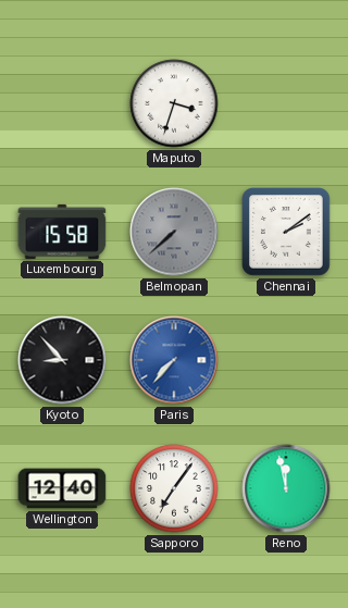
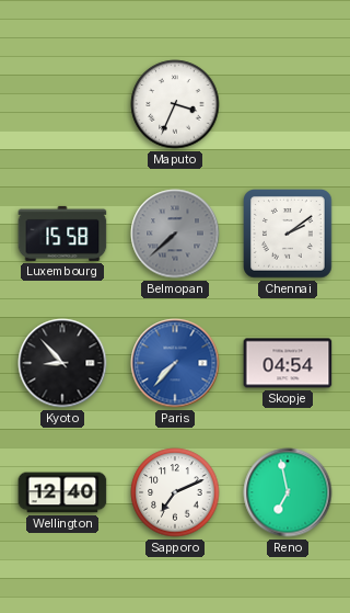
Maputo: 3:33 -> 3:34
Skopje: none -> 04:54
Sapporo: 7:06 -> 7:11
Reno: 11:58 -> 6:58
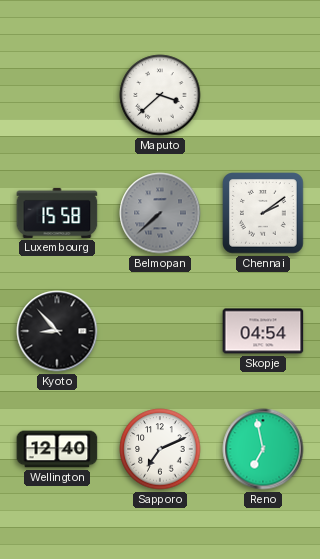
Maputo: 3:34 -> 3:38
Paris: 7:37 -> none
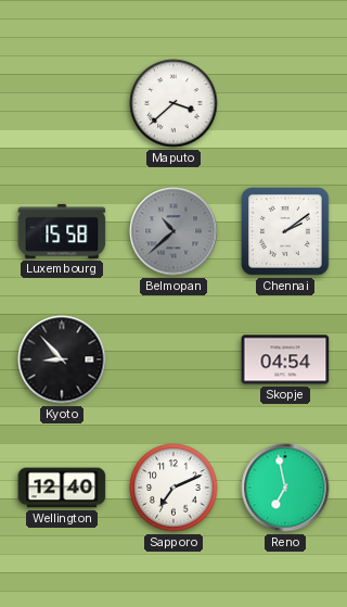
Belmopan: 7:38 -> 10:38
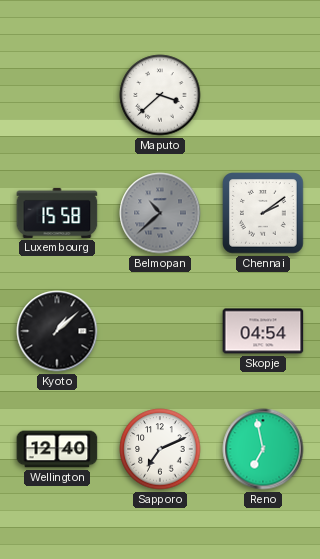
Kyoto: 8:53 -> 1:08
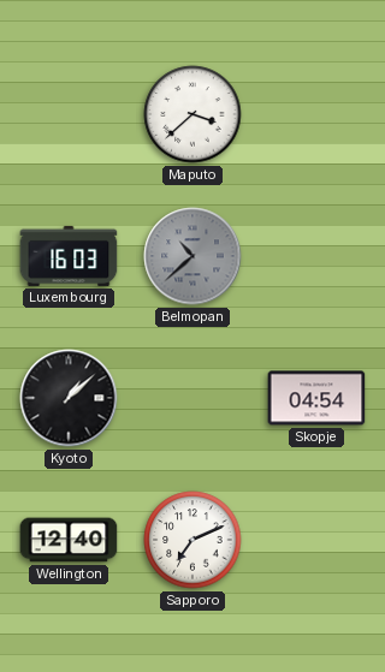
Luxembourg: 15:58 -> 16:03
Chennai: 2:09 -> none
Reno: 6:58 -> none
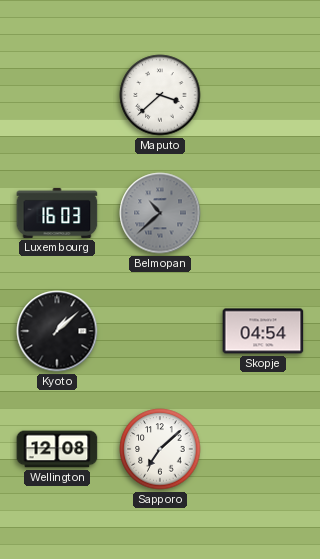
Wellington: 12:40 -> 12:08
Sapporo: 7:11 -> 7:08
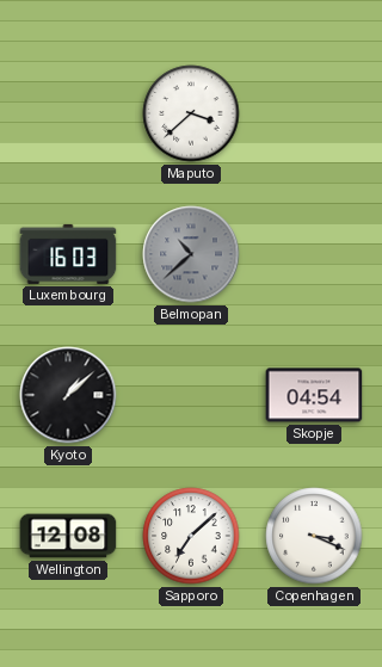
Copenhagen: none -> 3:19
